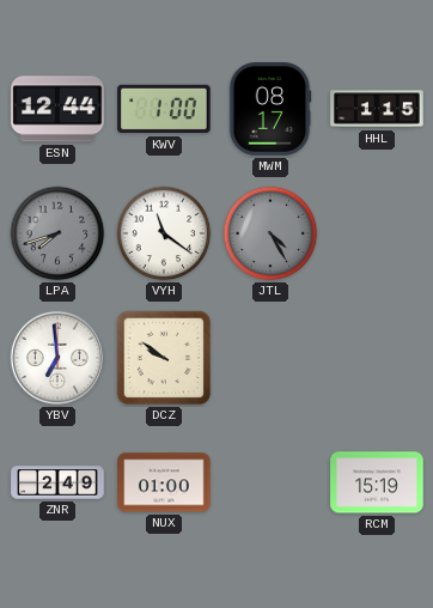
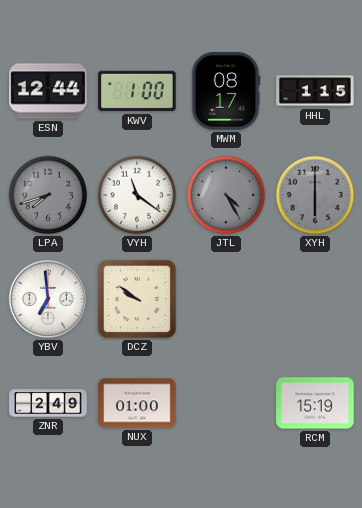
XYH: none -> 6:00
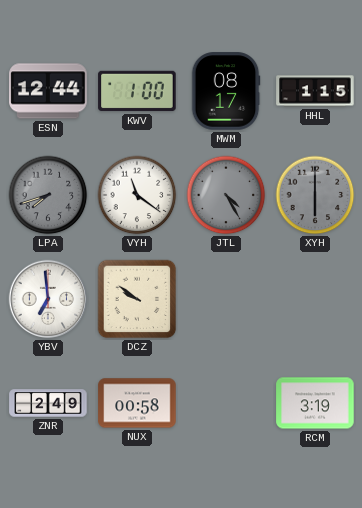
NUX: 01:00 -> 00:58
RCM: 15:19 -> 3:19
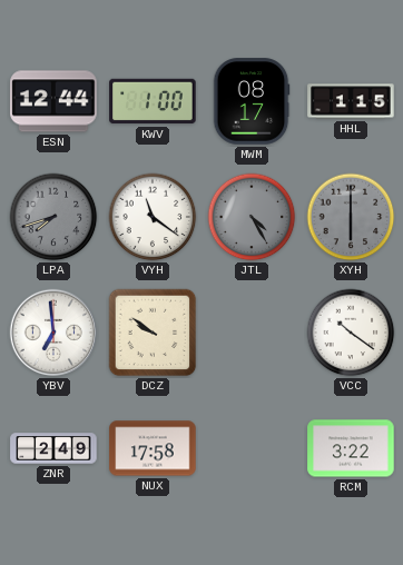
VCC: none -> 10:21
NUX: 00:58 -> 17:58
RCM: 3:19 -> 3:22
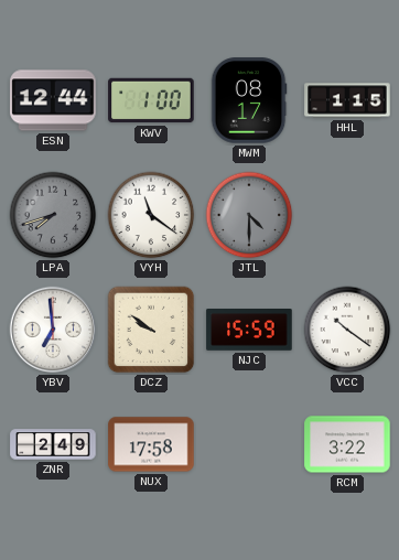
JTL: 4:25 -> 4:30
XYH: 6:00 -> none
NJC: none -> 15:59
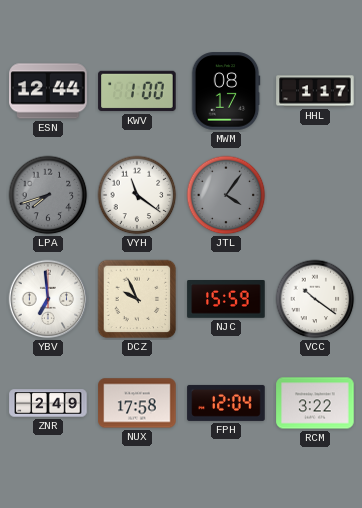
HHL: 1:15 -> 1:17
JTL: 4:30 -> 4:06
DCZ: 9:51 -> 9:56
FPH: none -> 12:04
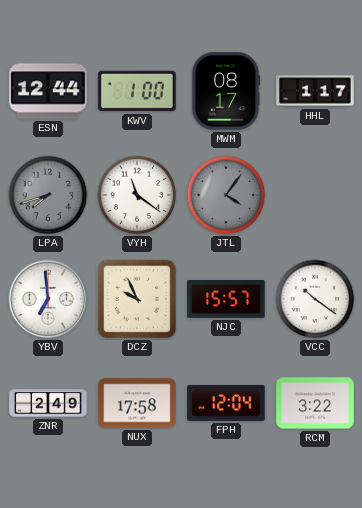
NJC: 15:59 -> 15:57
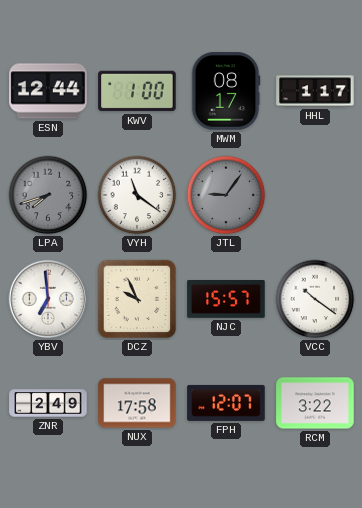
JTL: 4:06 -> 9:06
FPH: 12:04 -> 12:07
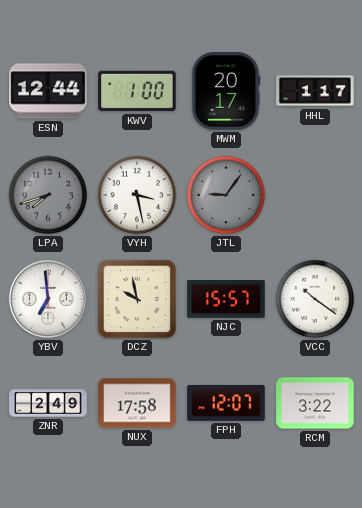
MWM: 08:17 -> 20:17
VYH: 11:21 -> 3:28
DCZ: 9:56 -> 9:58
